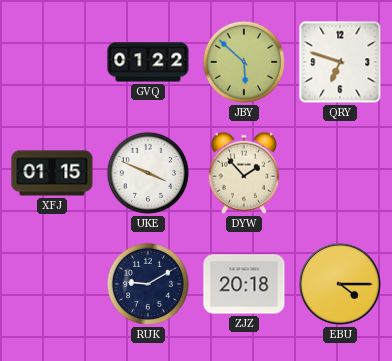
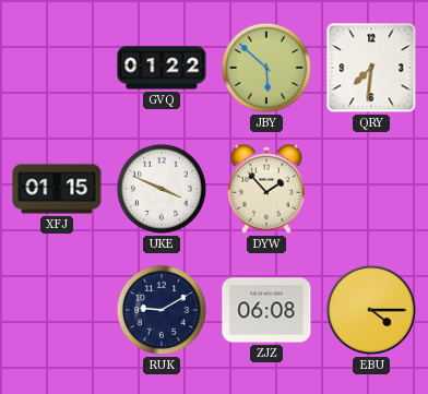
QRY: 6:48 -> 7:31
ZJZ: 20:18 -> 06:08
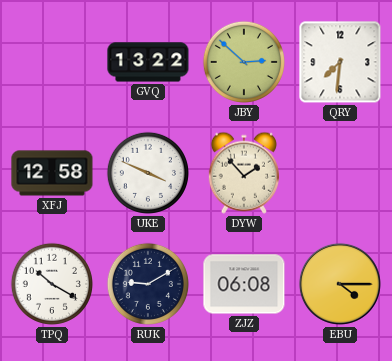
GVQ: 01:22 -> 13:22
JBY: 5:52 -> 2:52
XFJ: 01:15 -> 12:58
TPQ: none -> 10:20
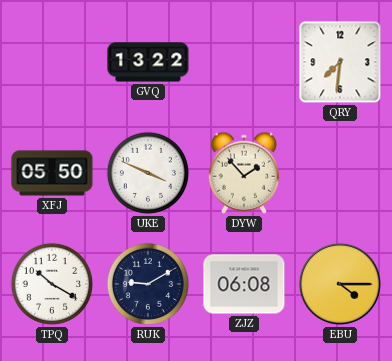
JBY: 2:52 -> none
XFJ: 12:58 -> 05:50
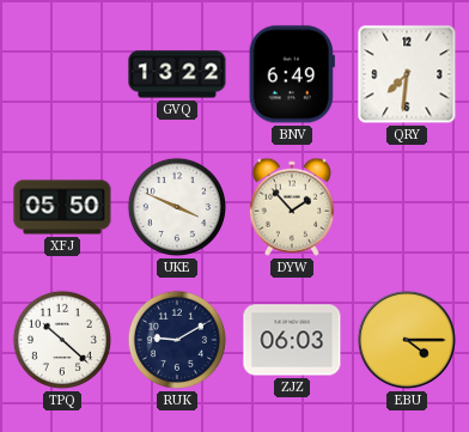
BNV: none -> 6:49
TPQ: 10:20 -> 10:22
ZJZ: 06:08 -> 06:03
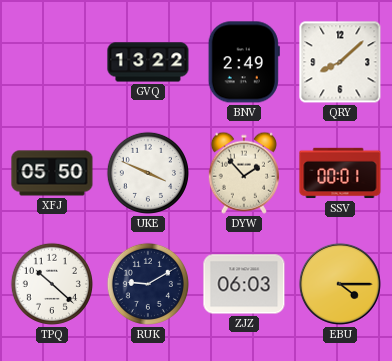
BNV: 6:49 -> 2:49
QRY: 7:31 -> 8:08
SSV: none -> 00:01
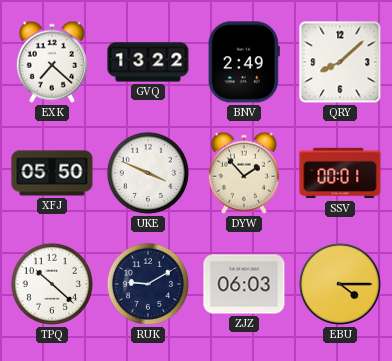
EXK: none -> 7:22
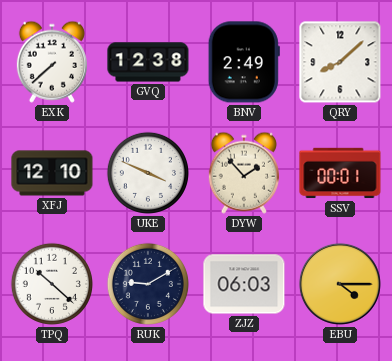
EXK: 7:22 -> 7:38
GVQ: 13:22 -> 12:38
XFJ: 05:50 -> 12:10
